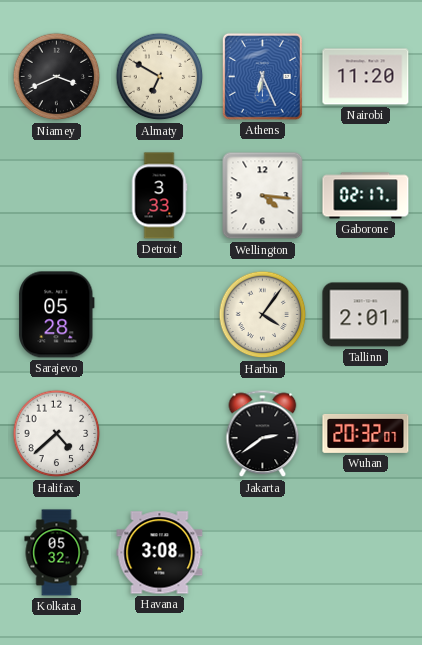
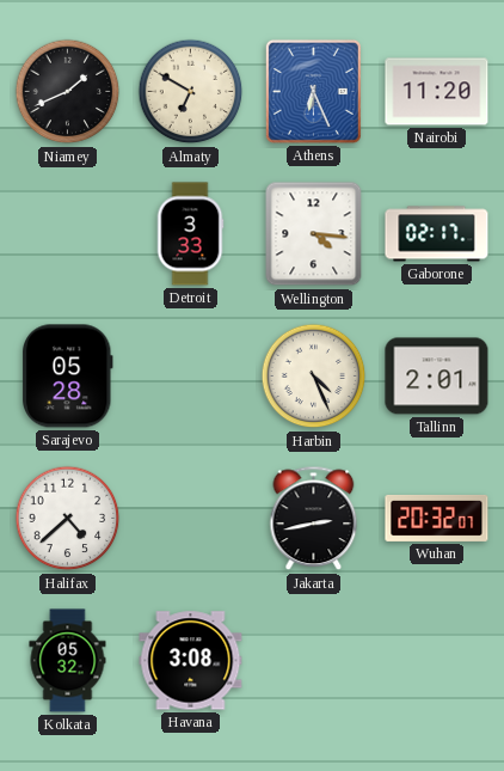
Niamey: 3:41 -> 1:41
Harbin: 4:06 -> 4:26
Jakarta: 2:39 -> 2:43
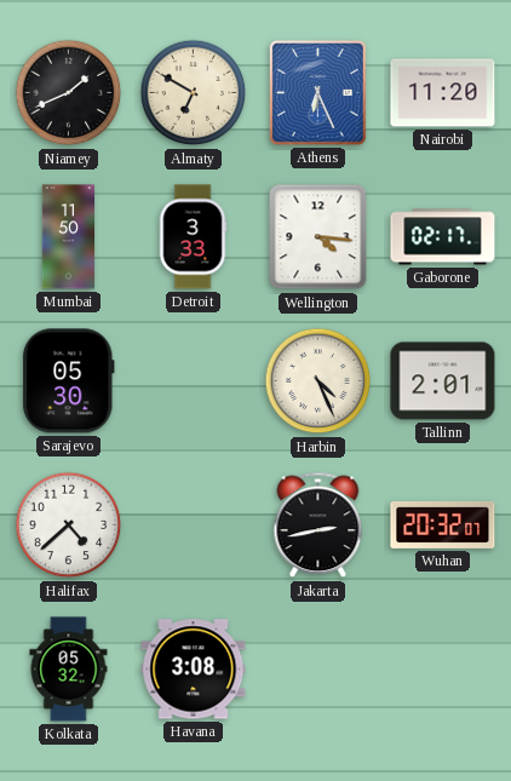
Mumbai: none -> 11:50
Sarajevo: 05:28 -> 05:30
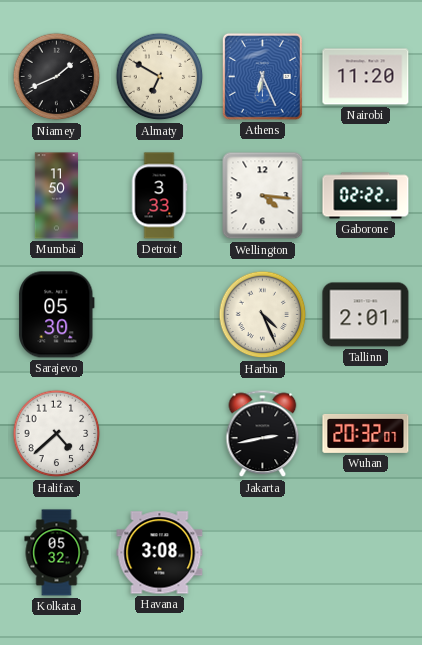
Gaborone: 02:17 -> 02:22
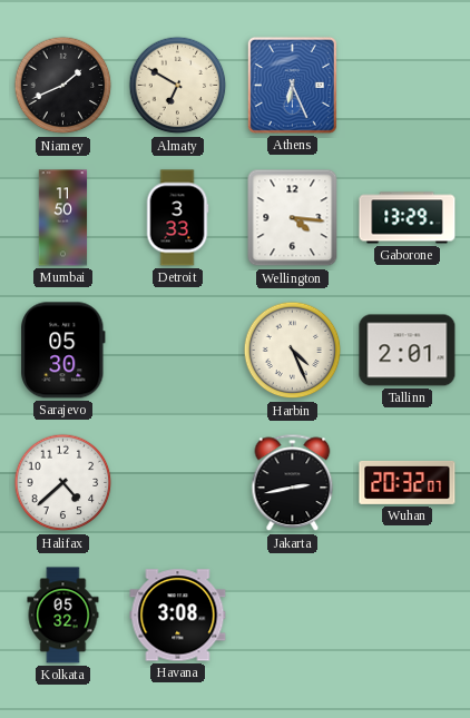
Nairobi: 11:20 -> none
Gaborone: 02:22 -> 13:29
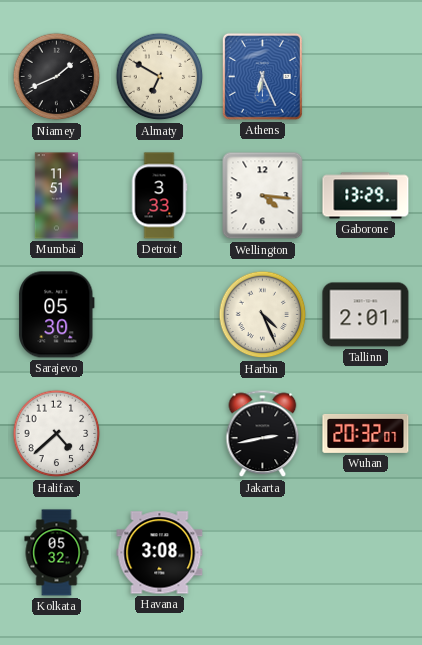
Mumbai: 11:50 -> 11:51
